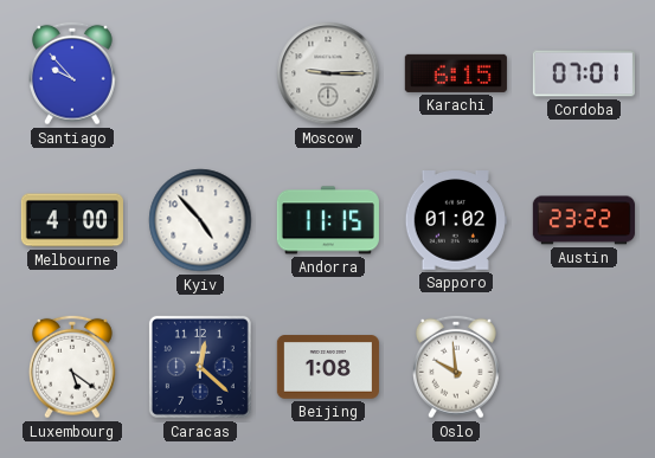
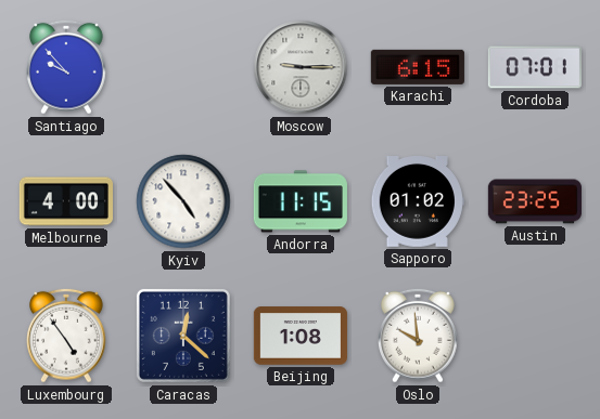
Austin: 23:22 -> 23:25
Luxembourg: 5:21 -> 4:54
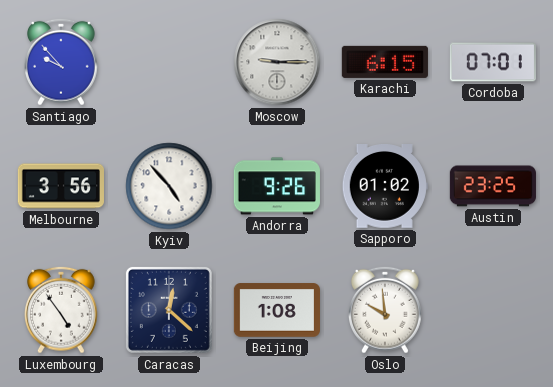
Melbourne: 4:00 -> 3:56
Andorra: 11:15 -> 9:26
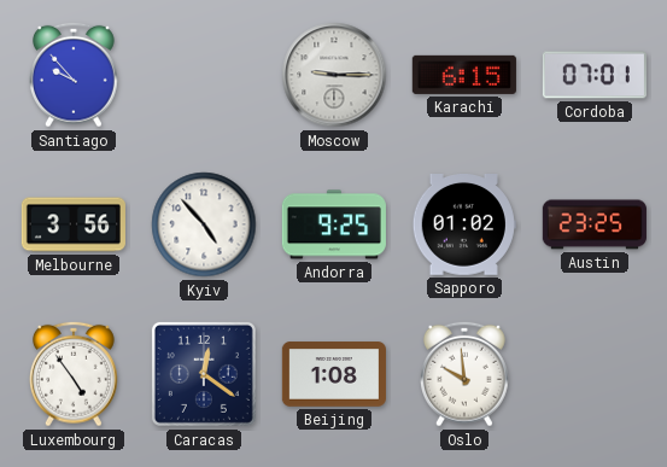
Andorra: 9:26 -> 9:25
Caracas: 12:22 -> 12:21
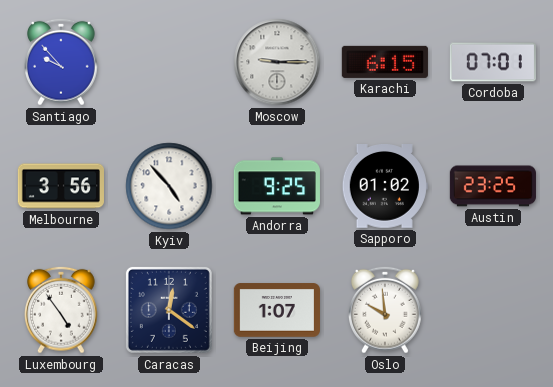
Beijing: 1:08 -> 1:07
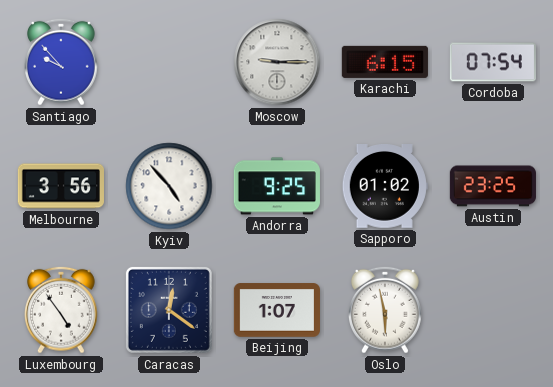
Cordoba: 07:01 -> 07:54
Oslo: 9:59 -> 5:58
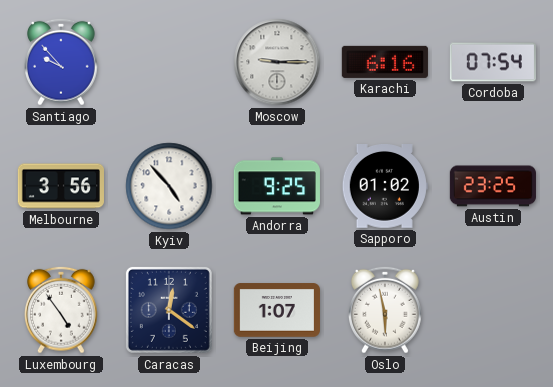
Karachi: 6:15 -> 6:16
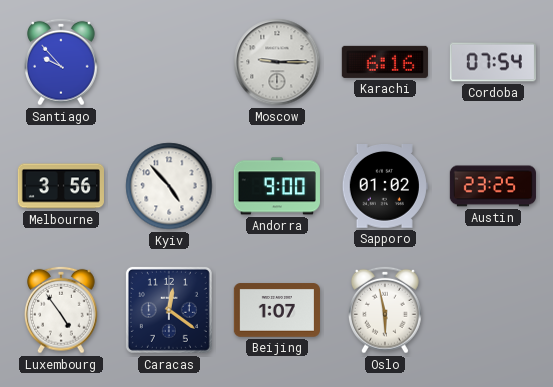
Andorra: 9:25 -> 9:00
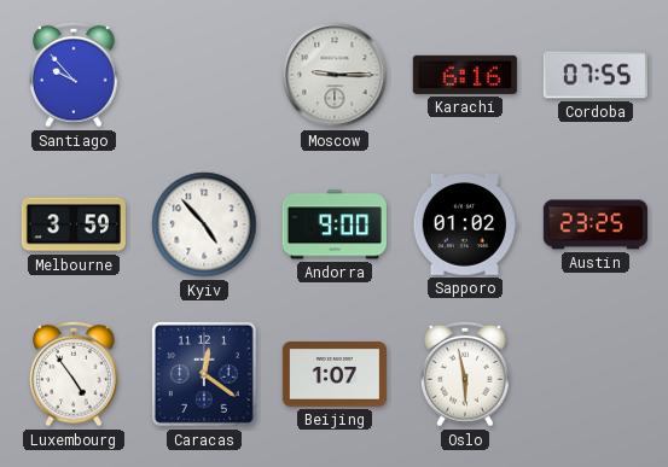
Cordoba: 07:54 -> 07:55
Melbourne: 3:56 -> 3:59
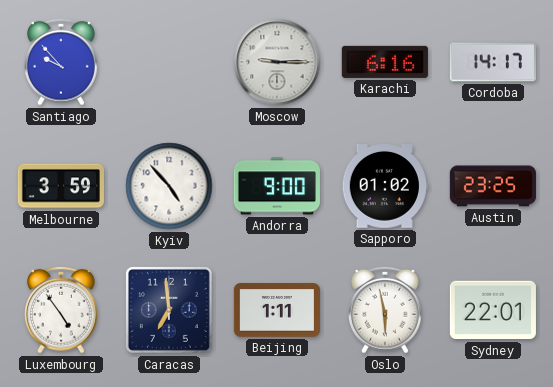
Cordoba: 07:55 -> 14:17
Caracas: 12:21 -> 6:59
Beijing: 1:07 -> 1:11
Sydney: none -> 22:01
